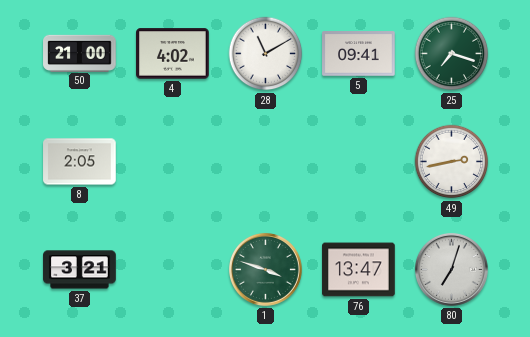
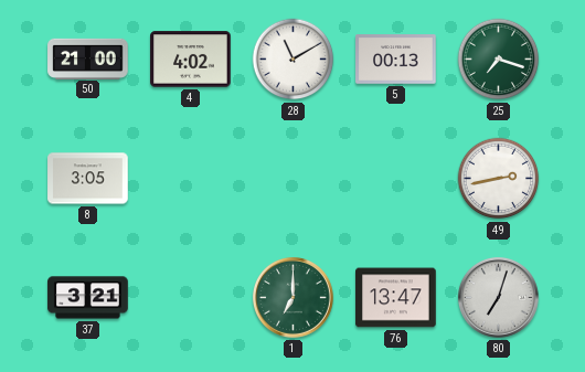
5: 09:41 -> 00:13
8: 2:05 -> 3:05
1: 3:48 -> 7:00
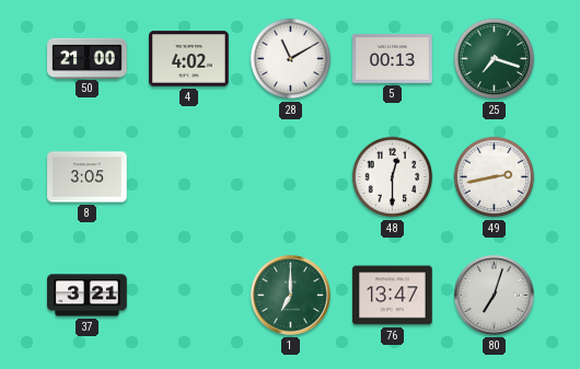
48: none -> 12:30
